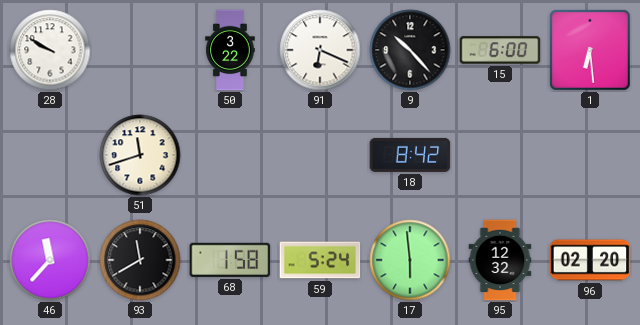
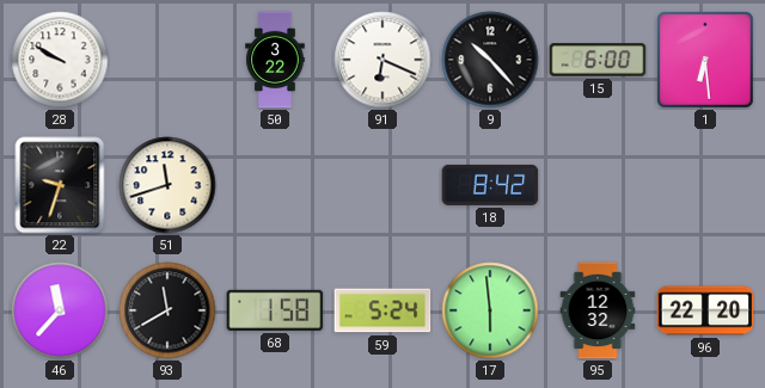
22: none -> 9:33
96: 02:20 -> 22:20
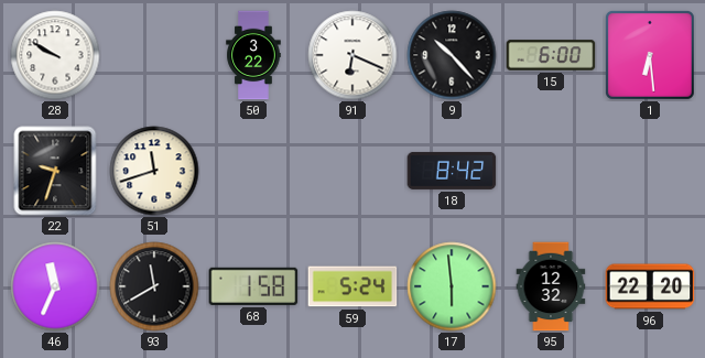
46: 11:37 -> 11:34
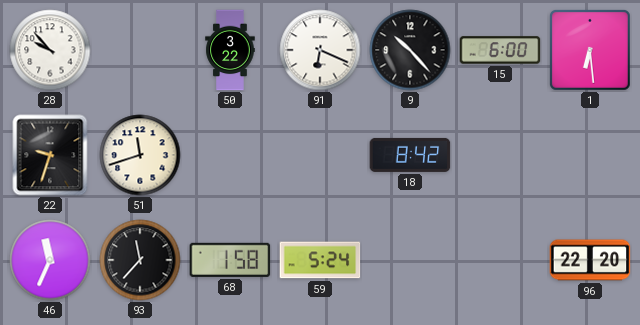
28: 9:50 -> 9:53
93: 11:40 -> 11:37
17: 5:59 -> none
95: 12:32 -> none
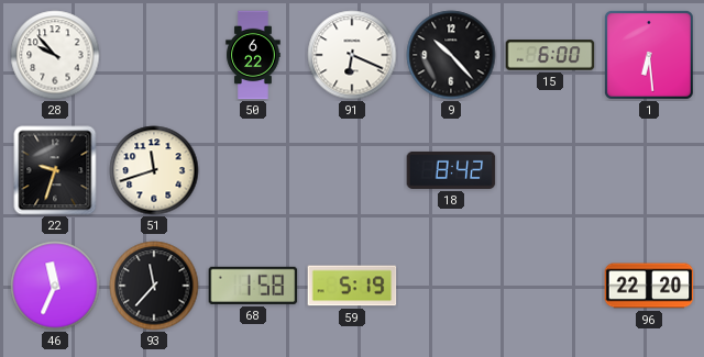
50: 3:22 -> 6:22
59: 5:24 -> 5:19
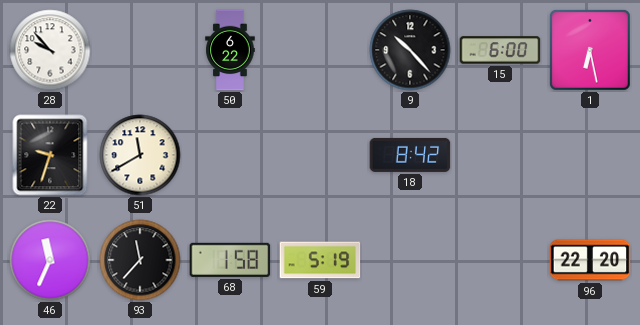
91: 6:19 -> none
1: 6:29 -> 6:28
51: 11:42 -> 11:40
